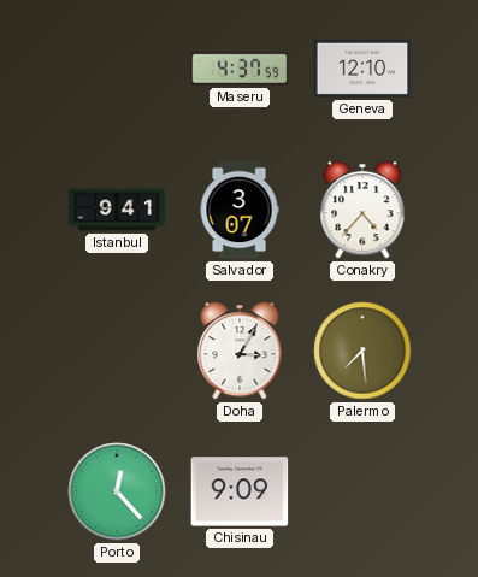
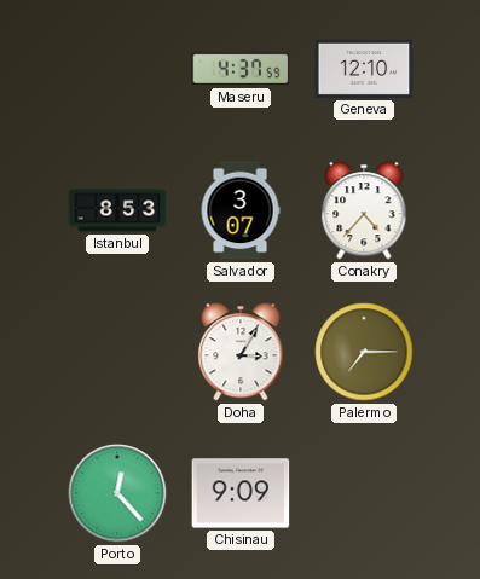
Istanbul: 9:41 -> 8:53
Palermo: 7:29 -> 7:15
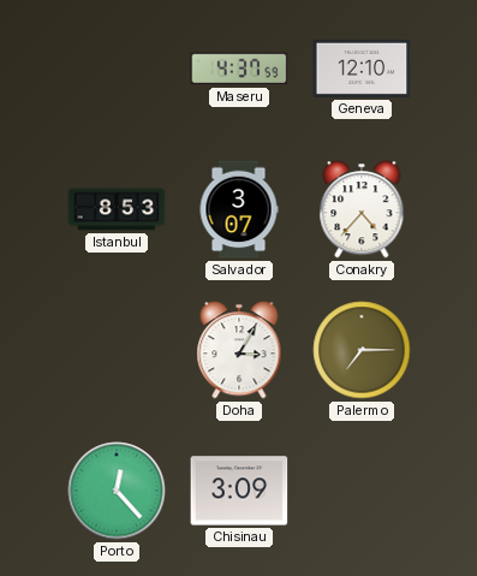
Chisinau: 9:09 -> 3:09
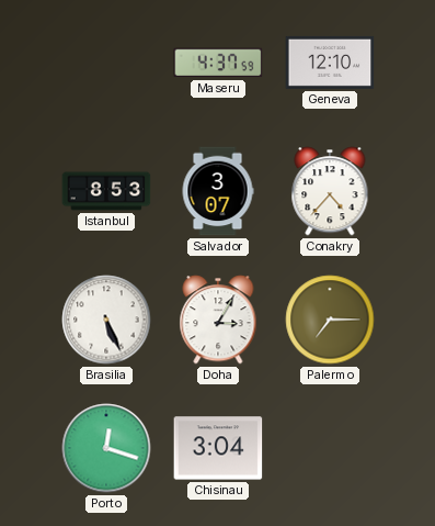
Brasilia: none -> 5:26
Porto: 12:23 -> 12:18
Chisinau: 3:09 -> 3:04
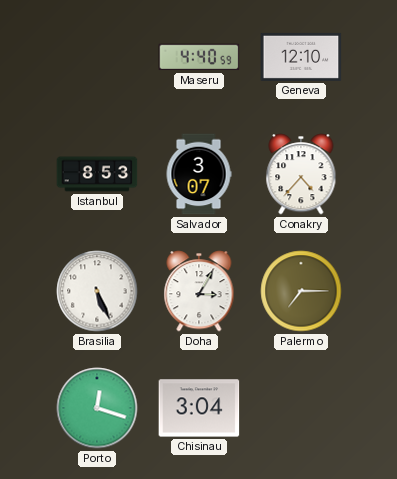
Maseru: 4:37 -> 4:40
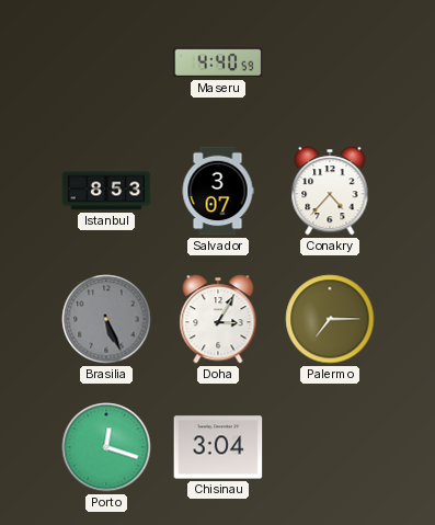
Geneva: 12:10 -> none
Brasilia dial: white -> grey
